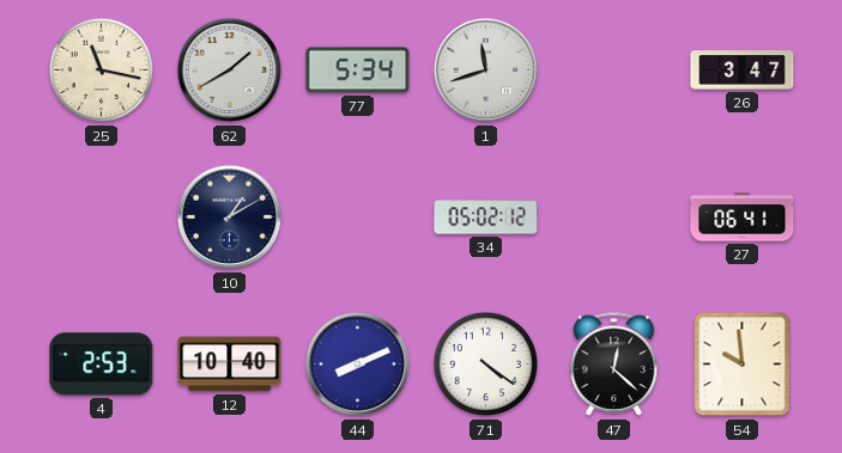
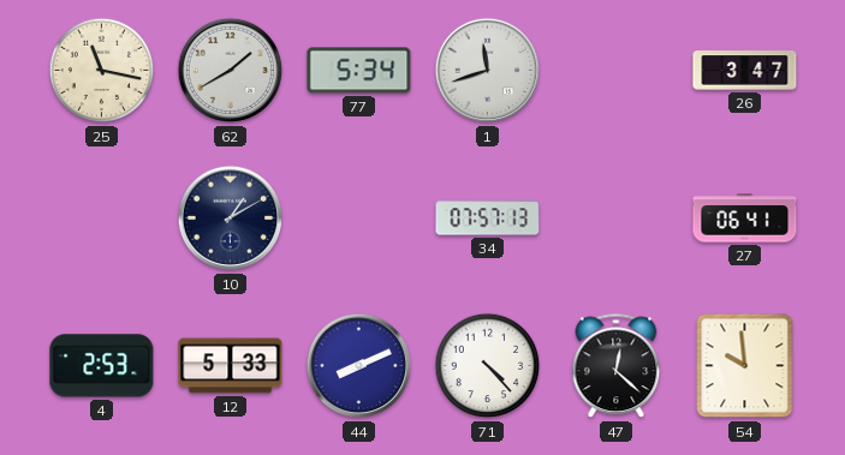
34: 05:02 -> 07:57
12: 10:40 -> 5:33
71: 4:21 -> 4:23
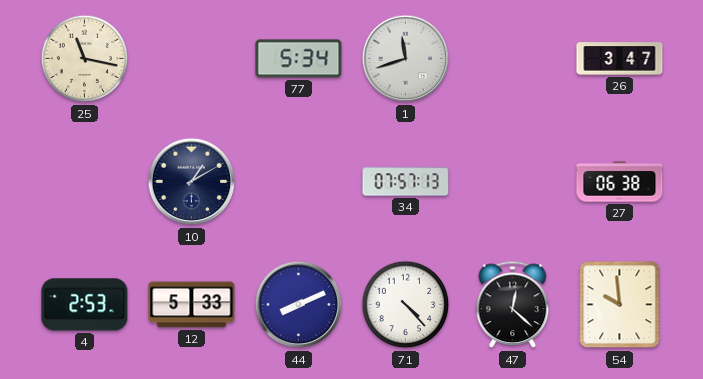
62: 1:40 -> none
27: 06:41 -> 06:38
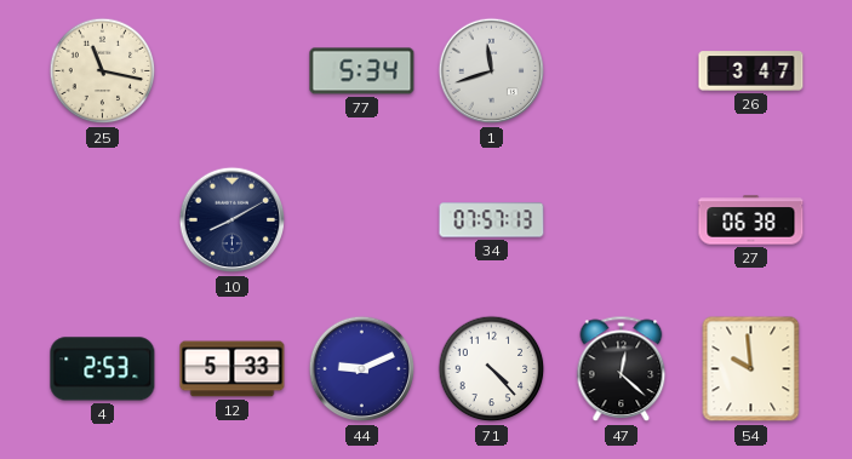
10: 1:10 -> 8:10
44: 8:11 -> 9:11
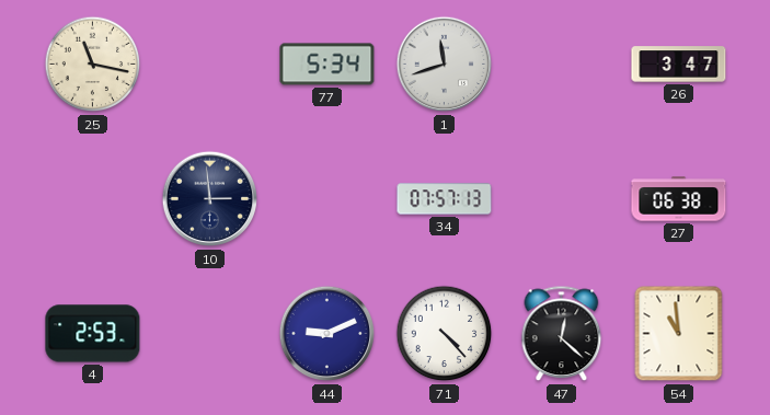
10: 8:10 -> 2:59
12: 5:33 -> none
54: 9:59 -> 10:59
